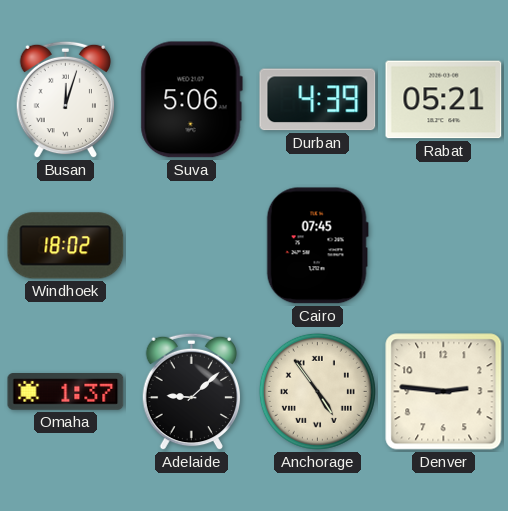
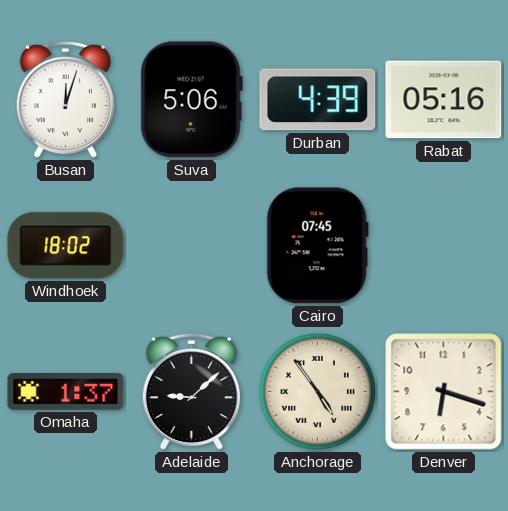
Rabat: 05:21 -> 05:16
Denver: 2:46 -> 6:18
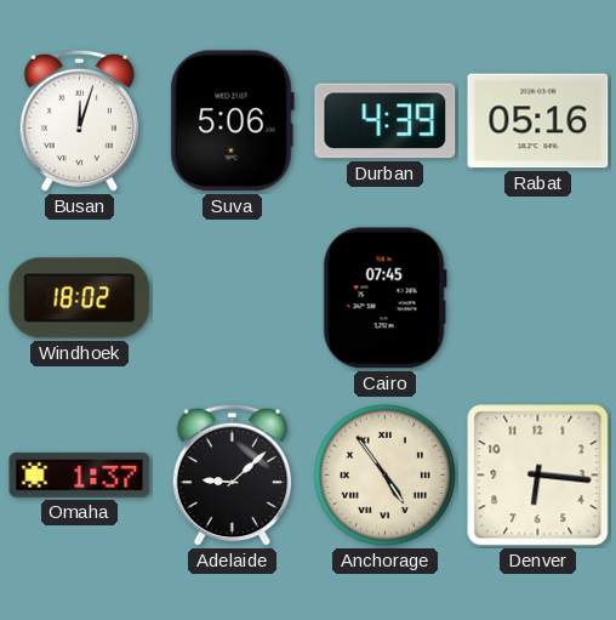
Denver: 6:18 -> 6:16
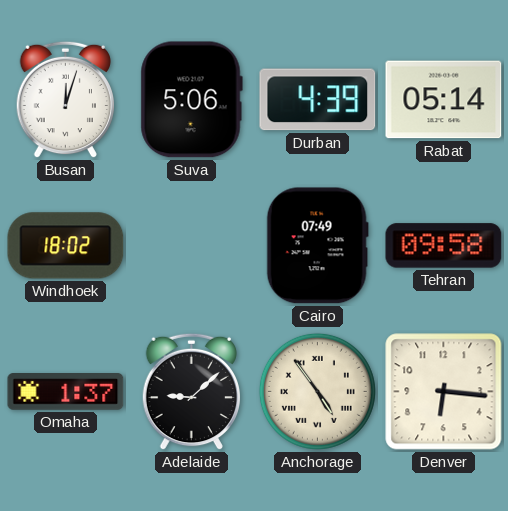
Rabat: 05:16 -> 05:14
Cairo: 07:45 -> 07:49
Tehran: none -> 09:58
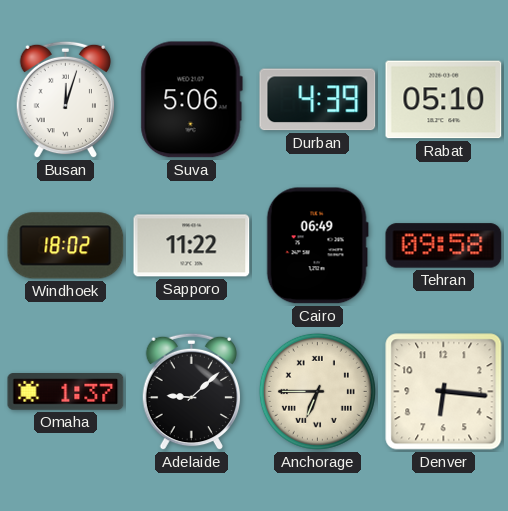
Rabat: 05:14 -> 05:10
Sapporo: none -> 11:22
Cairo: 07:49 -> 06:49
Anchorage: 4:54 -> 6:45
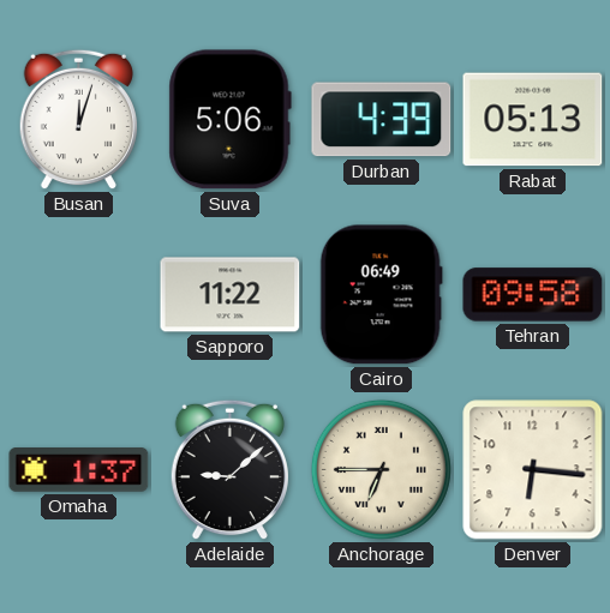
Rabat: 05:10 -> 05:13
Windhoek: 18:02 -> none
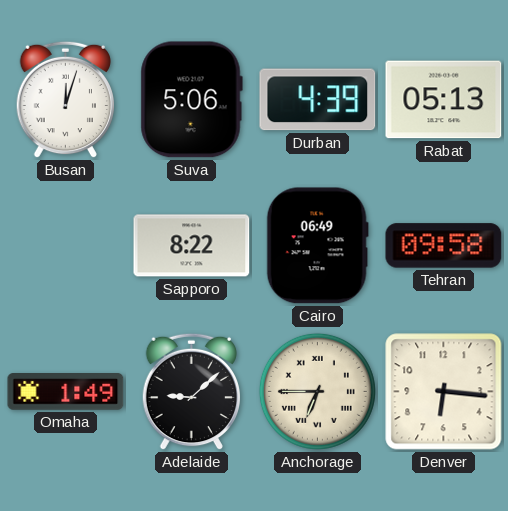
Sapporo: 11:22 -> 8:22
Omaha: 1:37 -> 1:49
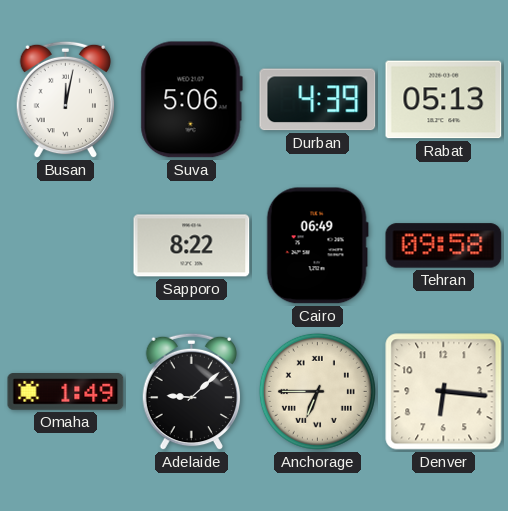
Busan: 12:03 -> 12:02
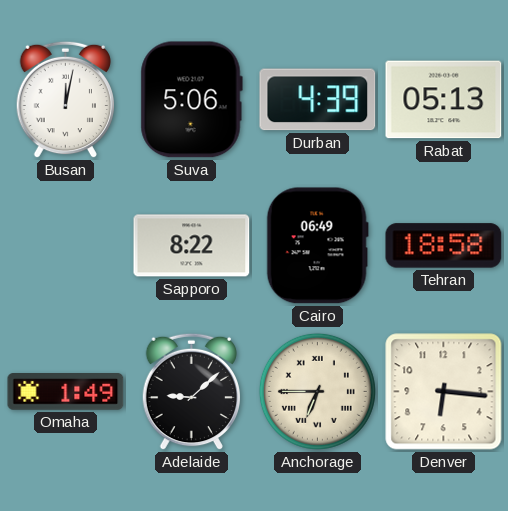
Tehran: 09:58 -> 18:58
